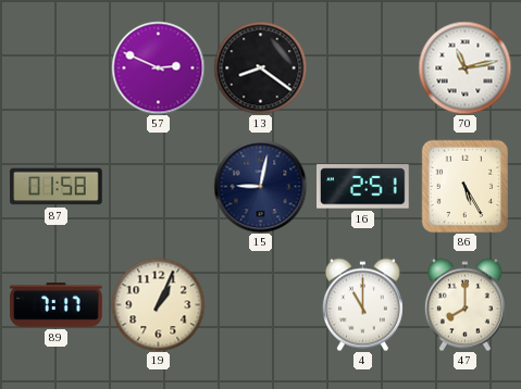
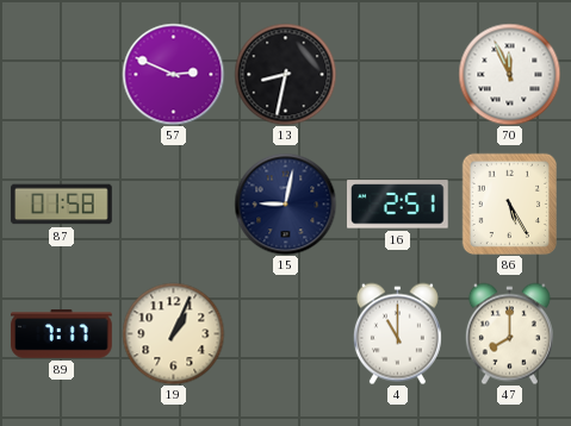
13: 8:21 -> 8:32
70: 11:13 -> 11:56
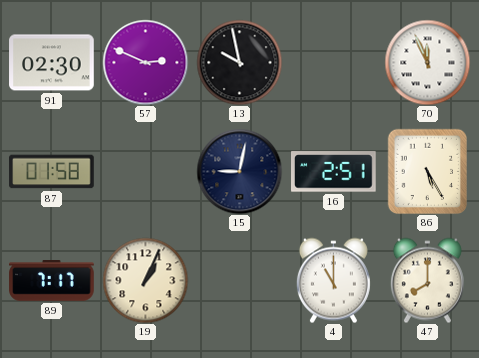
91: none -> 02:30
13: 8:32 -> 9:58
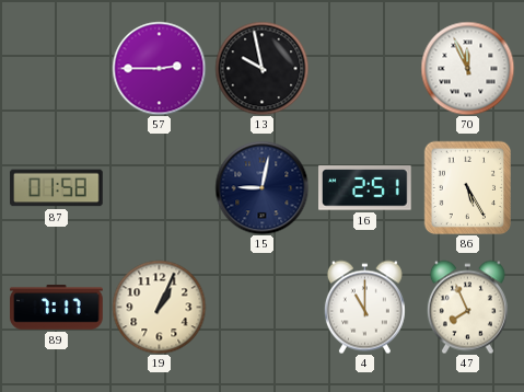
91: 02:30 -> none
57: 2:49 -> 2:45
47: 8:00 -> 7:56
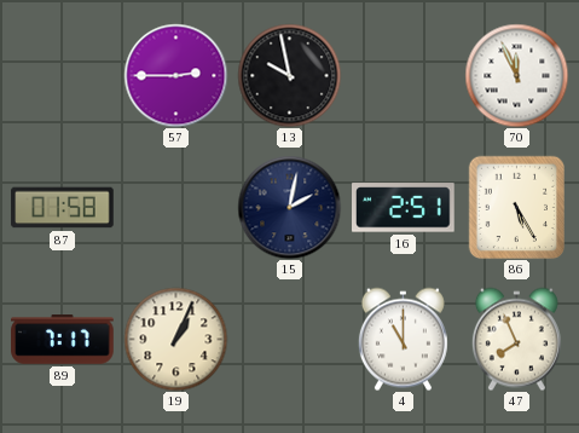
15: 9:02 -> 2:02
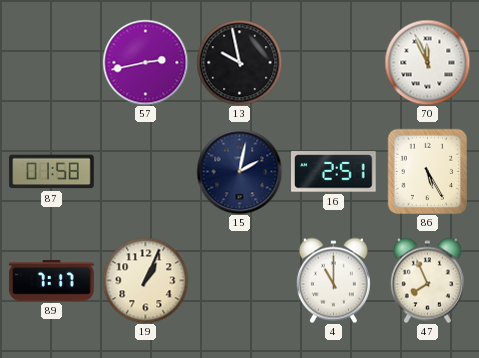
57: 2:45 -> 2:43
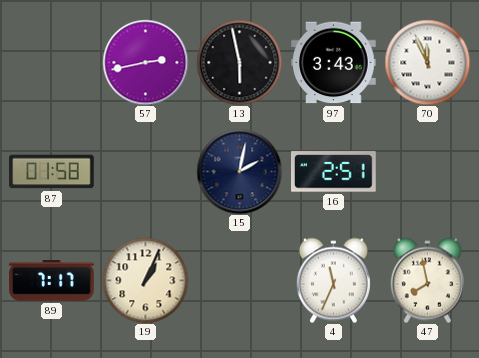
13: 9:58 -> 5:58
97: none -> 3:43
86: 5:25 -> none
4: 11:00 -> 11:34
47: 7:56 -> 7:58
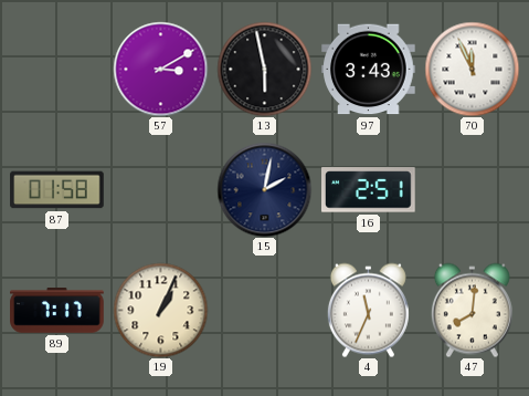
57: 2:43 -> 3:10
47: 7:58 -> 8:01
